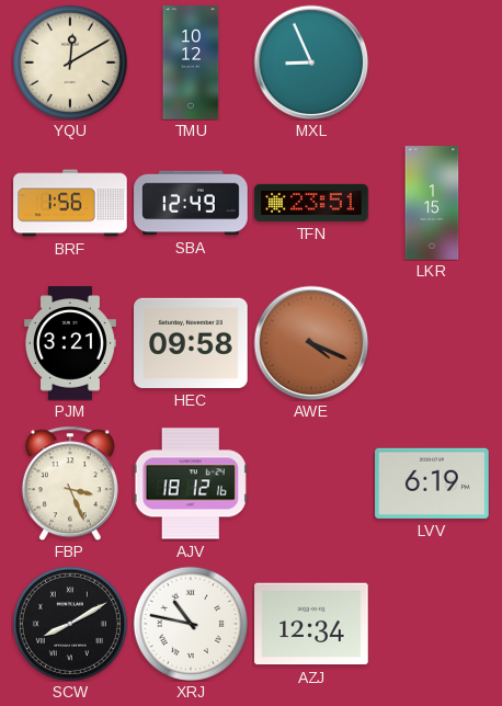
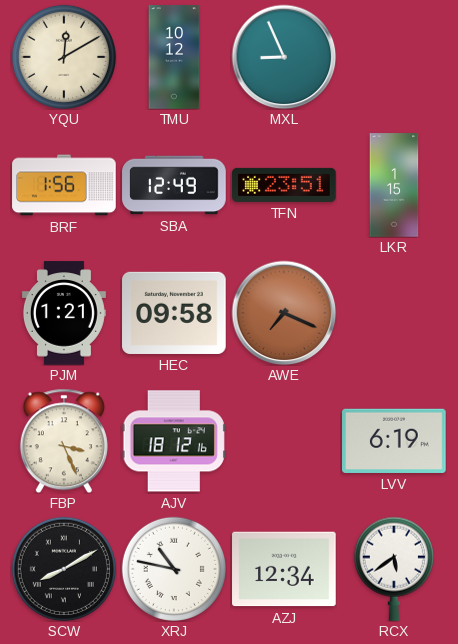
PJM: 3:21 -> 1:21
AWE: 4:19 -> 7:19
RCX: none -> 5:39
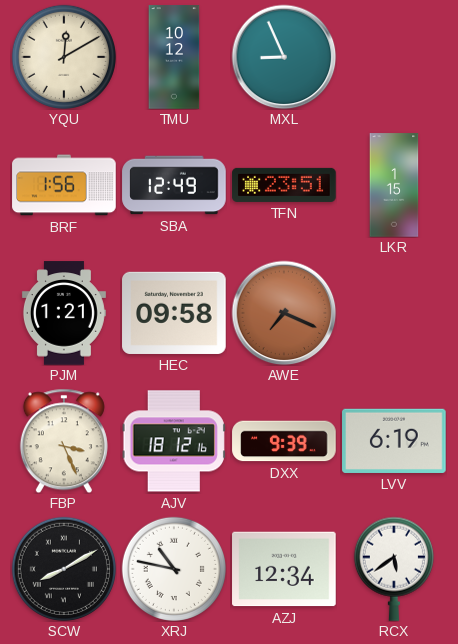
DXX: none -> 9:39
